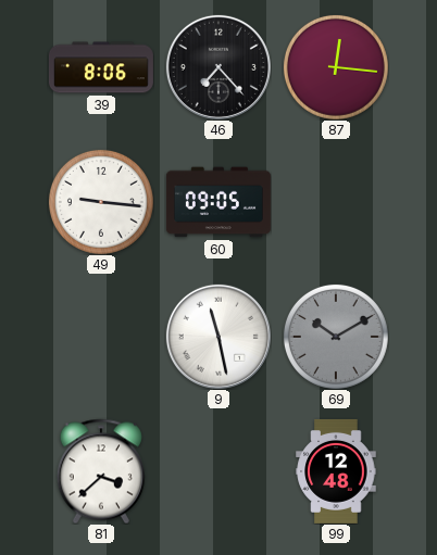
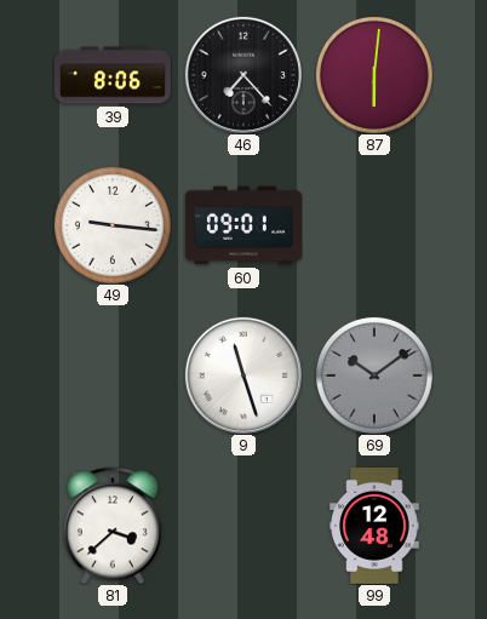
87: 12:16 -> 6:01
60: 09:05 -> 09:01
9: 11:28 -> 11:27
69: 10:10 -> 10:09
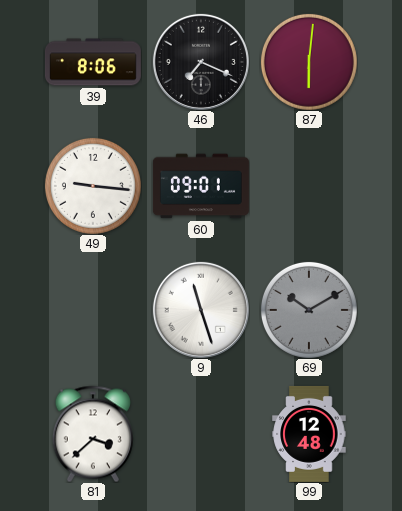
46: 7:23 -> 7:19
69: 10:09 -> 10:10
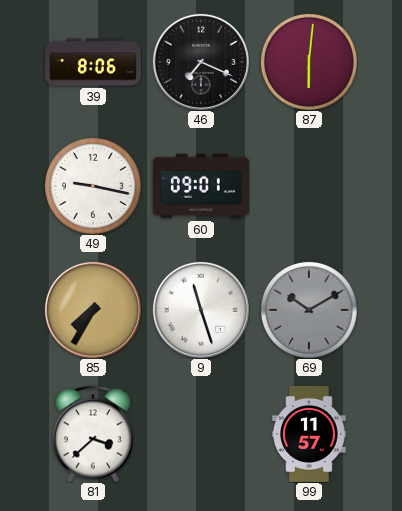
49: 9:16 -> 9:17
85: none -> 7:35
99: 12:48 -> 11:57
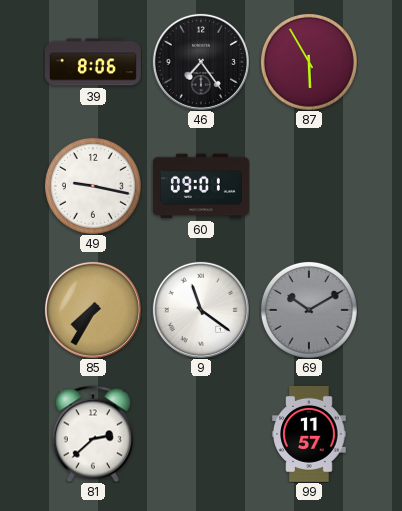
46: 7:19 -> 7:24
87: 6:01 -> 5:55
9: 11:27 -> 11:21
81: 3:38 -> 2:38
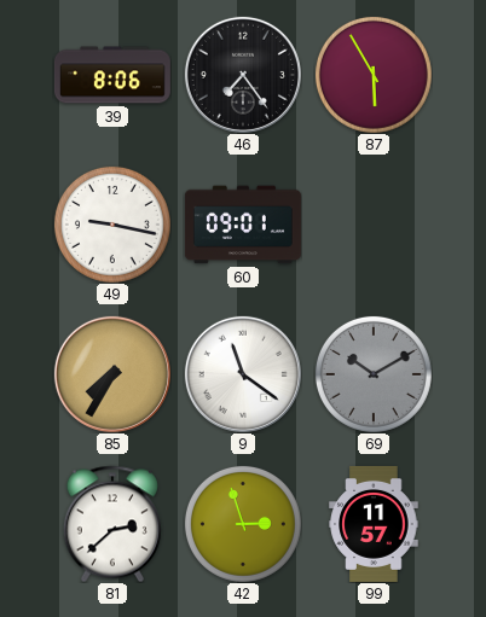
42: none -> 2:57
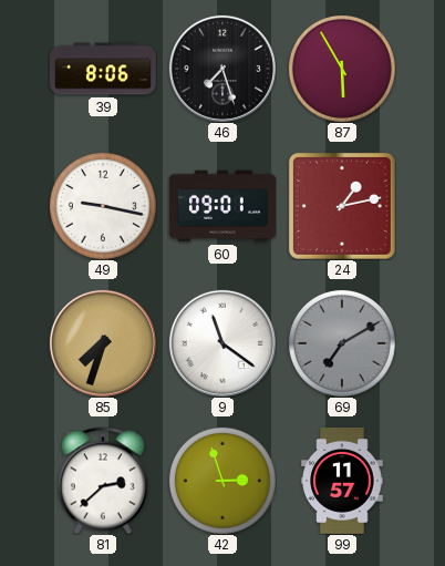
46: 7:24 -> 7:27
24: none -> 1:13
85: 7:35 -> 7:33
69: 10:10 -> 7:10
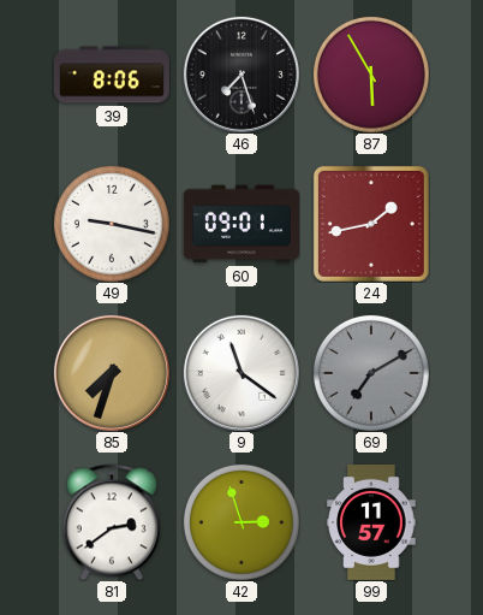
24: 1:13 -> 1:43
81: 2:38 -> 2:39
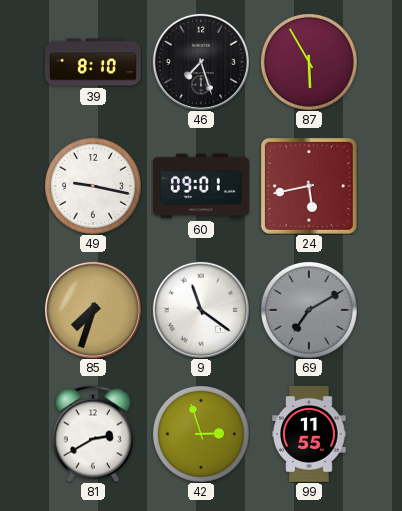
39: 8:06 -> 8:10
24: 1:43 -> 5:43
81: 2:39 -> 2:40
99: 11:57 -> 11:55
